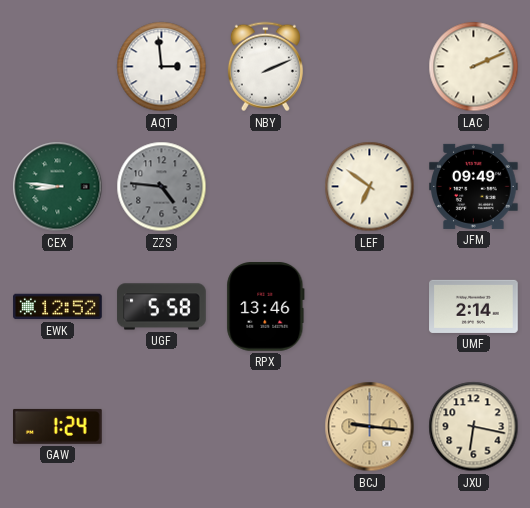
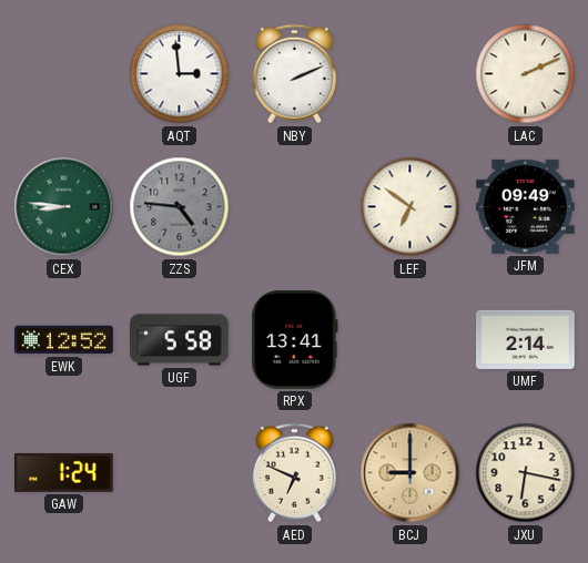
RPX: 13:46 -> 13:41
AED: none -> 6:49
BCJ: 9:16 -> 9:00
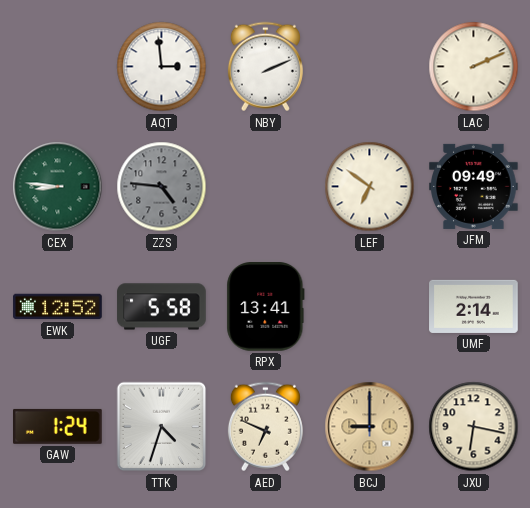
TTK: none -> 4:33
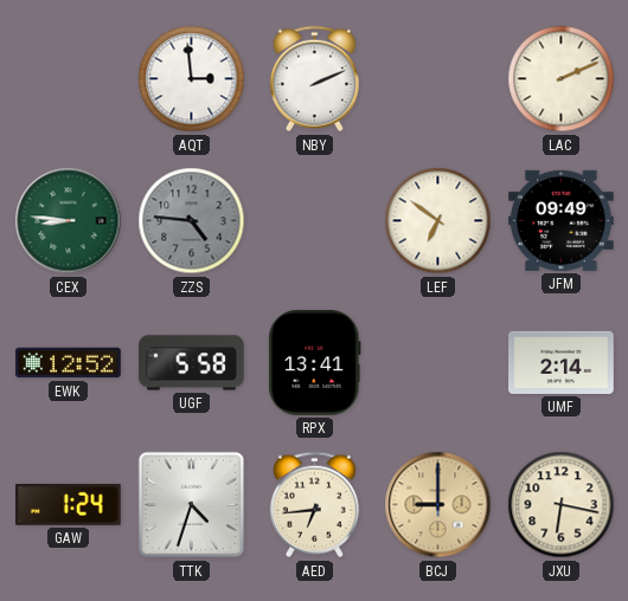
AED: 6:49 -> 6:44
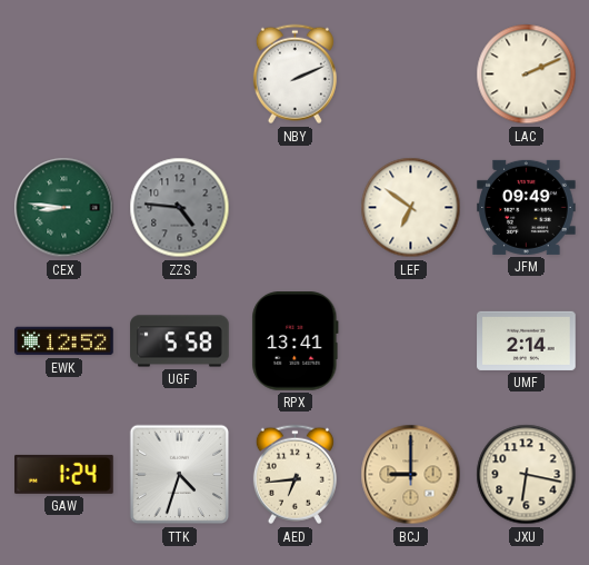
AQT: 2:59 -> none
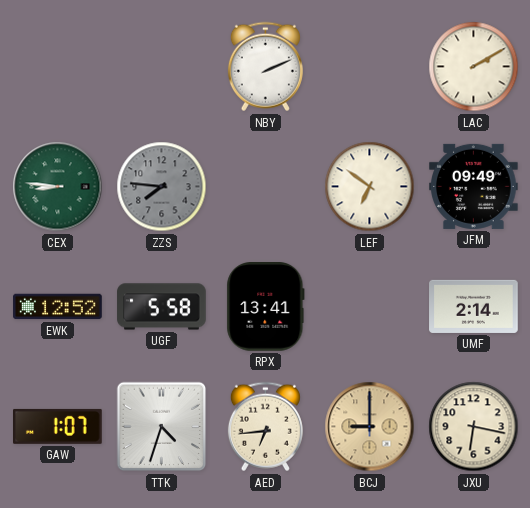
LAC: 2:11 -> 2:10
ZZS: 4:46 -> 7:46
GAW: 1:24 -> 1:07
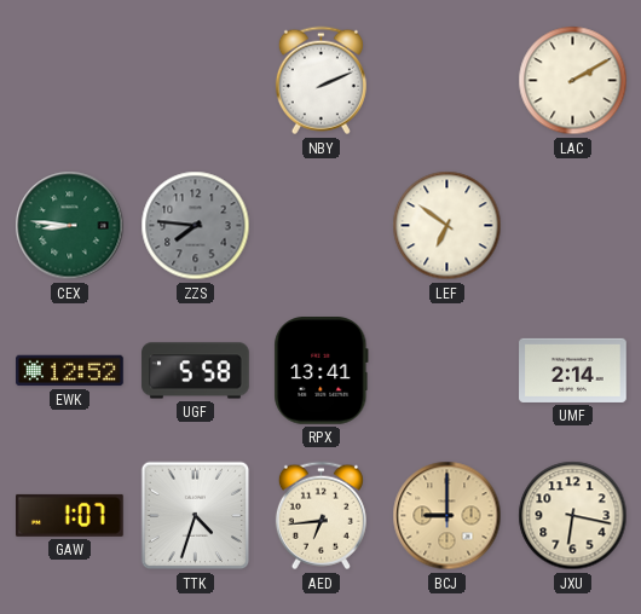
JFM: 09:49 -> none
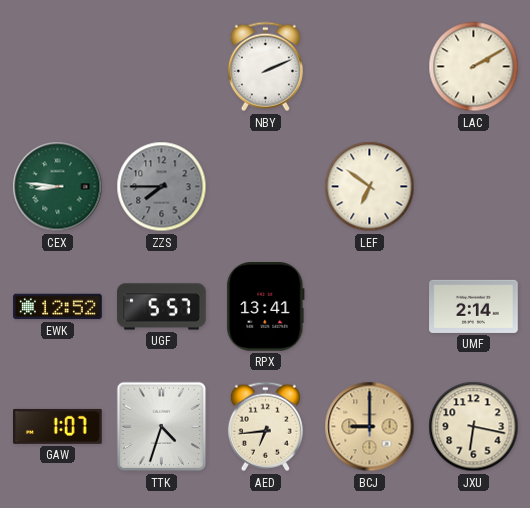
ZZS: 7:46 -> 7:45
UGF: 5:58 -> 5:57
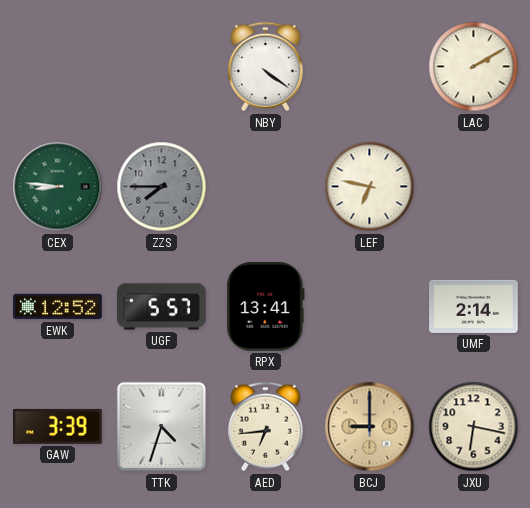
NBY: 2:11 -> 4:21
LEF: 6:51 -> 6:47
GAW: 1:07 -> 3:39
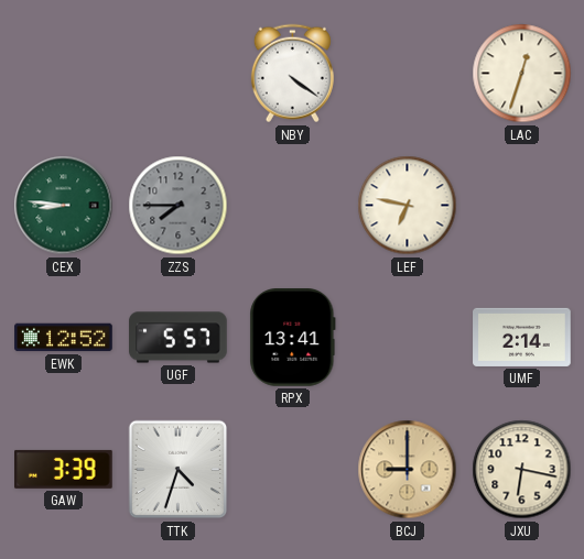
LAC: 2:10 -> 12:33
AED: 6:44 -> none
